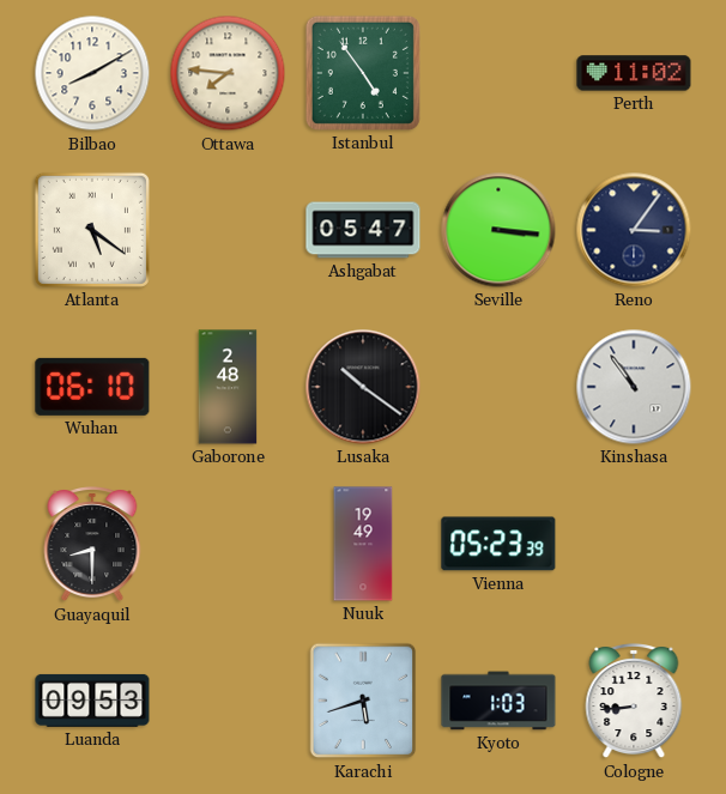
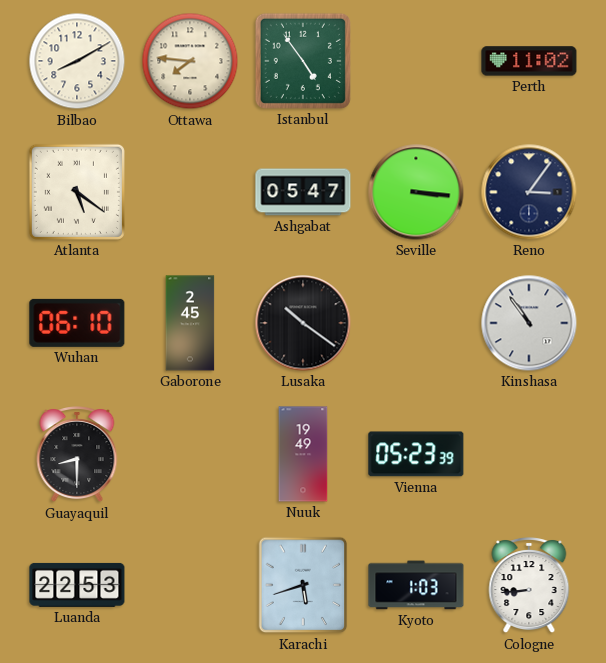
Gaborone: 2:48 -> 2:45
Luanda: 09:53 -> 22:53
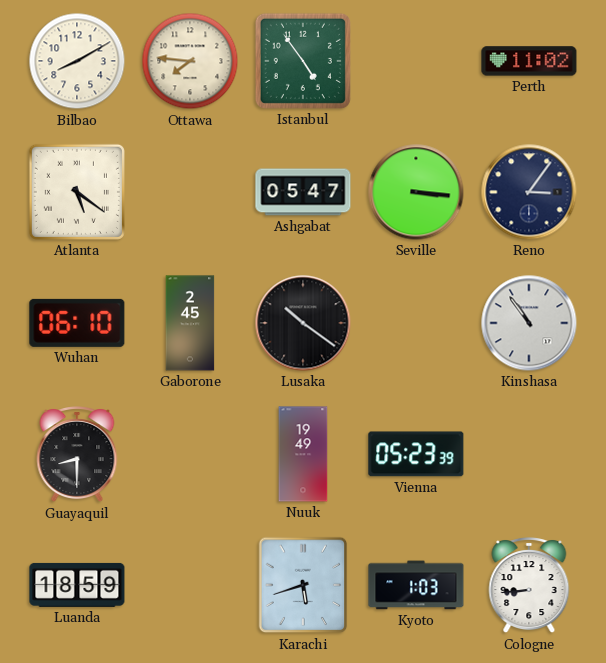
Luanda: 22:53 -> 18:59
